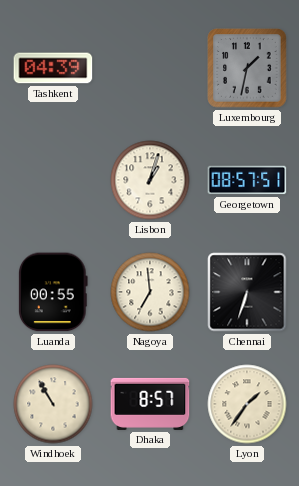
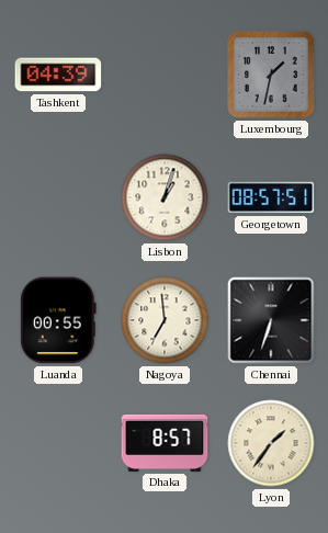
Windhoek: 10:55 -> none
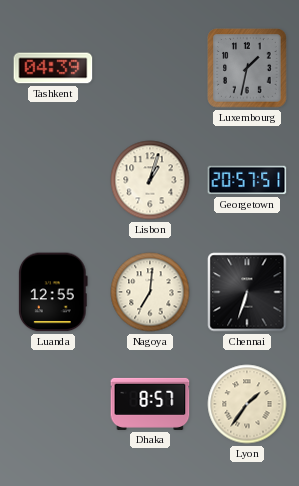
Georgetown: 08:57 -> 20:57
Luanda: 00:55 -> 12:55
Nagoya: 6:59 -> 7:01
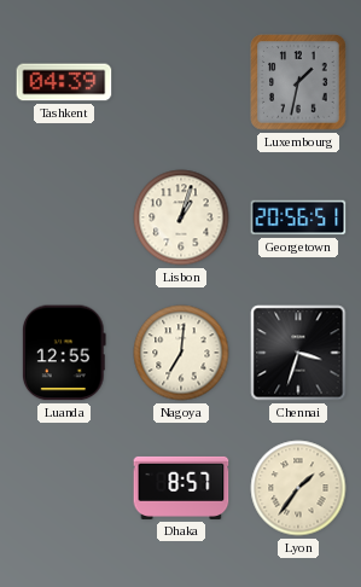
Georgetown: 20:57 -> 20:56
Chennai: 6:33 -> 3:33
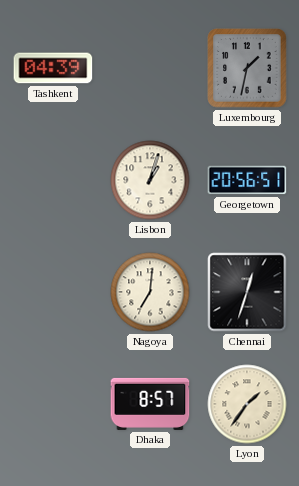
Luanda: 12:55 -> none
Chennai: 3:33 -> 12:33
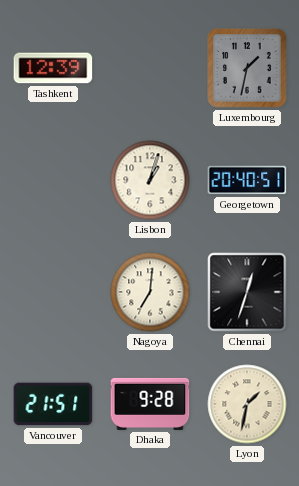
Tashkent: 04:39 -> 12:39
Georgetown: 20:56 -> 20:40
Vancouver: none -> 21:51
Dhaka: 8:57 -> 9:28
Lyon: 1:36 -> 1:32
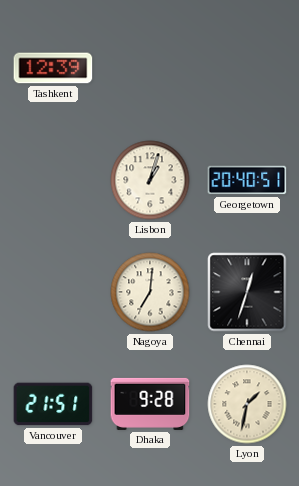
Luxembourg: 1:32 -> none
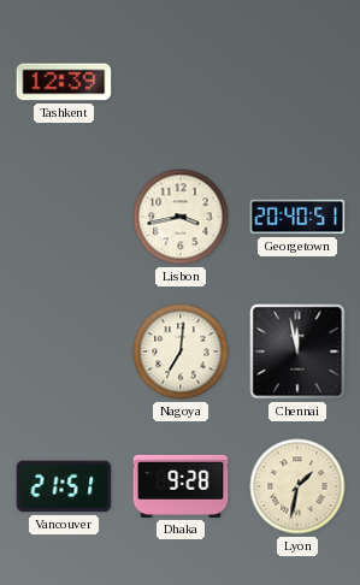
Lisbon: 1:03 -> 3:43
Chennai: 12:33 -> 11:58
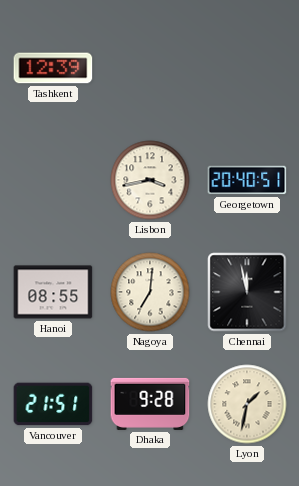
Hanoi: none -> 08:55
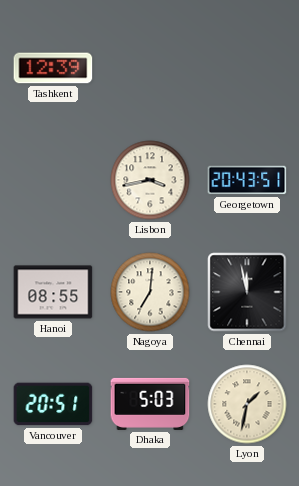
Georgetown: 20:40 -> 20:43
Vancouver: 21:51 -> 20:51
Dhaka: 9:28 -> 5:03
